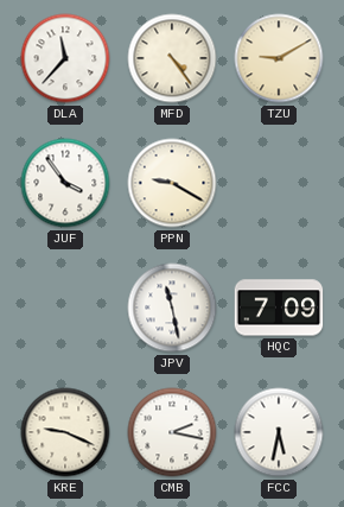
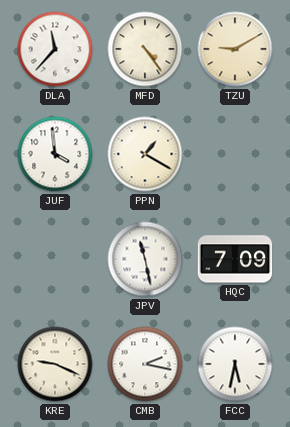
JUF: 3:54 -> 3:59
PPN: 9:20 -> 1:20
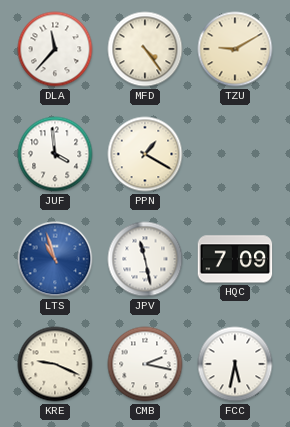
LTS: none -> 10:57
